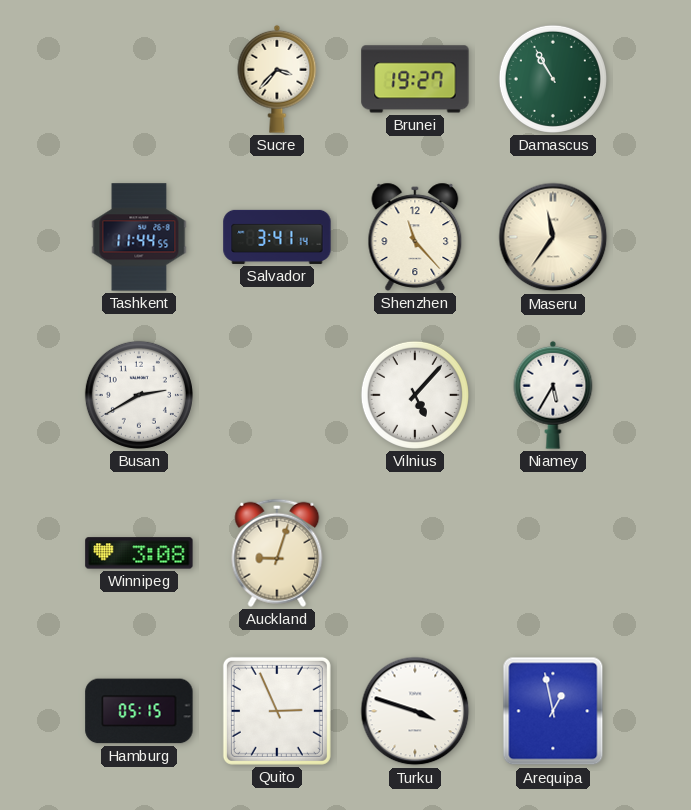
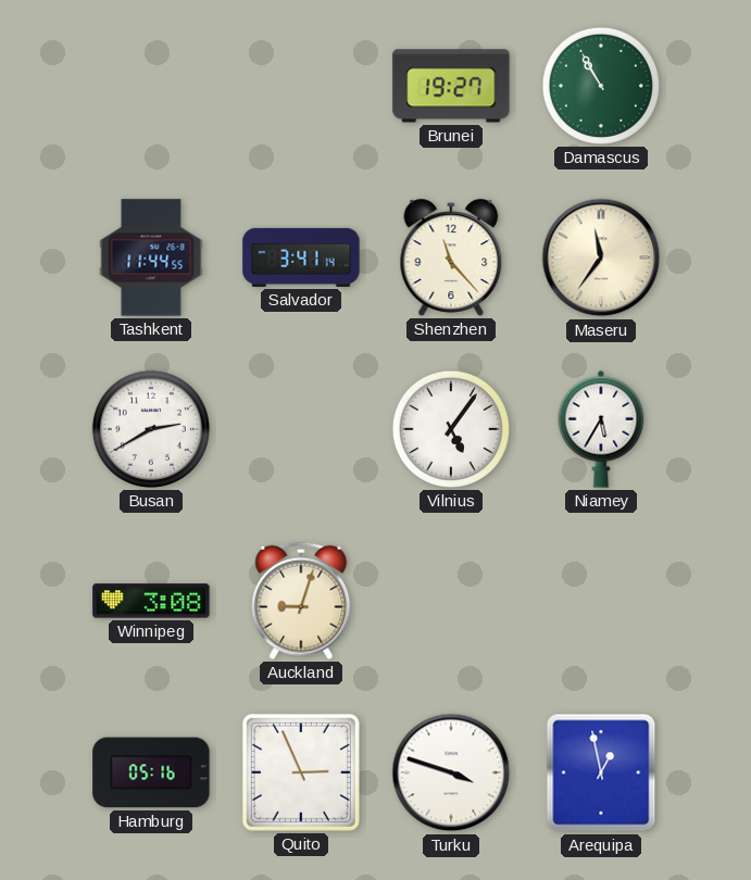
Sucre: 3:37 -> none
Vilnius: 5:07 -> 5:06
Hamburg: 05:15 -> 05:16
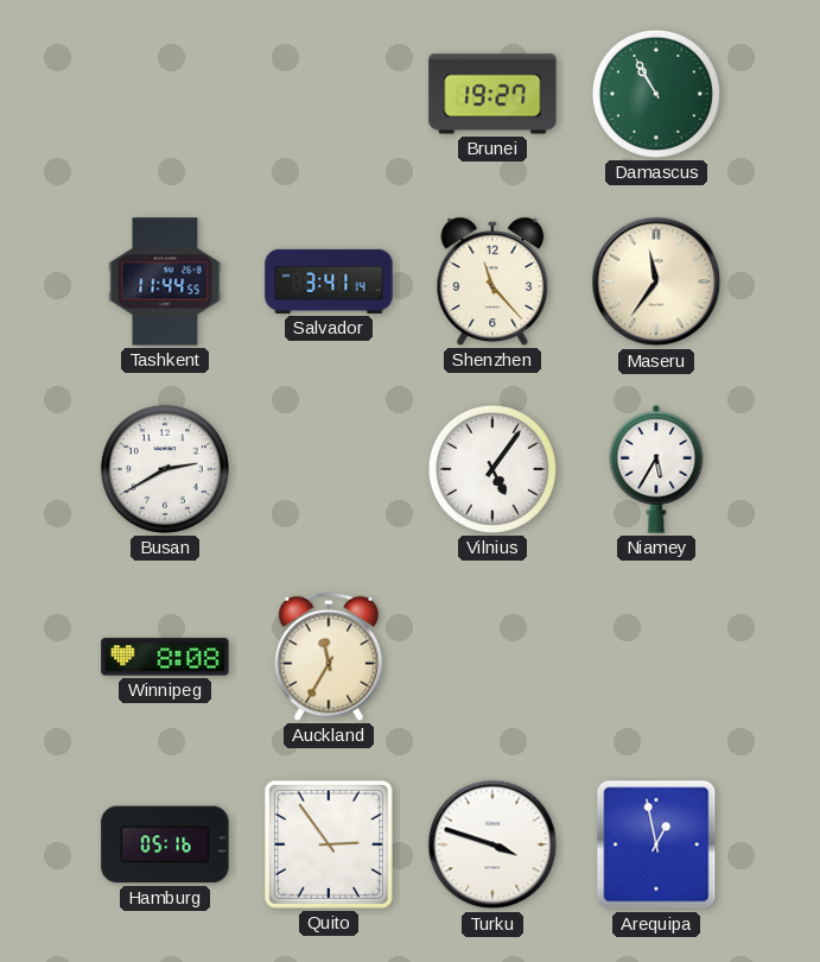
Winnipeg: 3:08 -> 8:08
Auckland: 9:03 -> 11:35
Quito: 2:56 -> 2:54
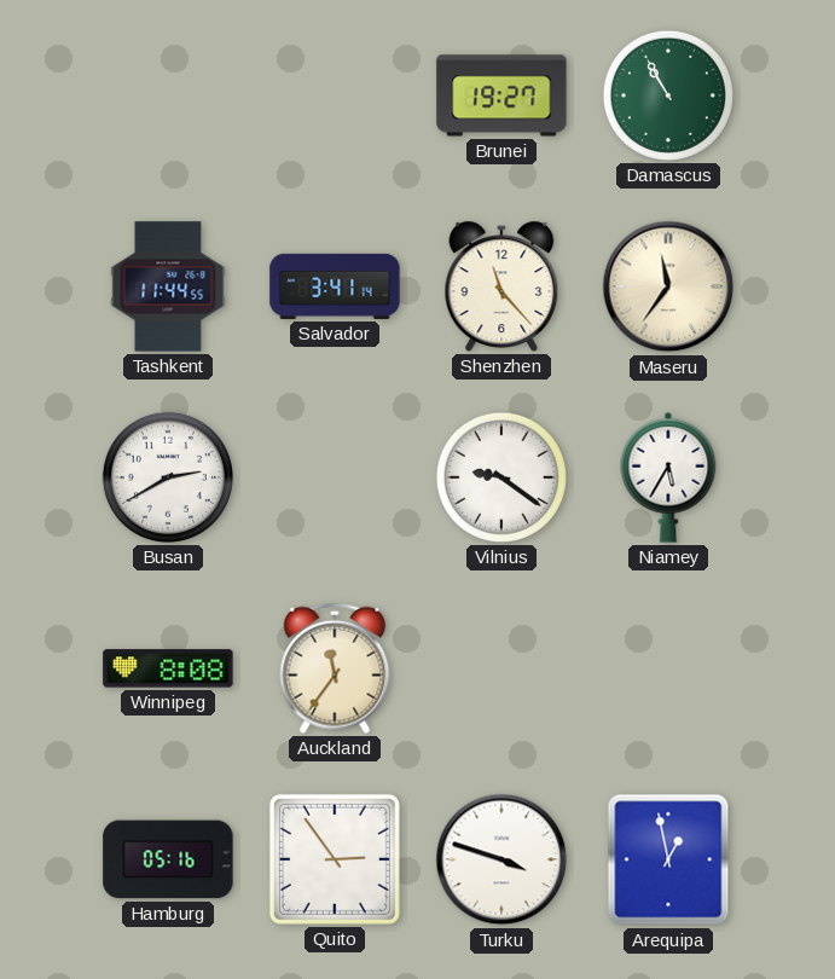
Vilnius: 5:06 -> 9:21
Auckland: 11:35 -> 11:36
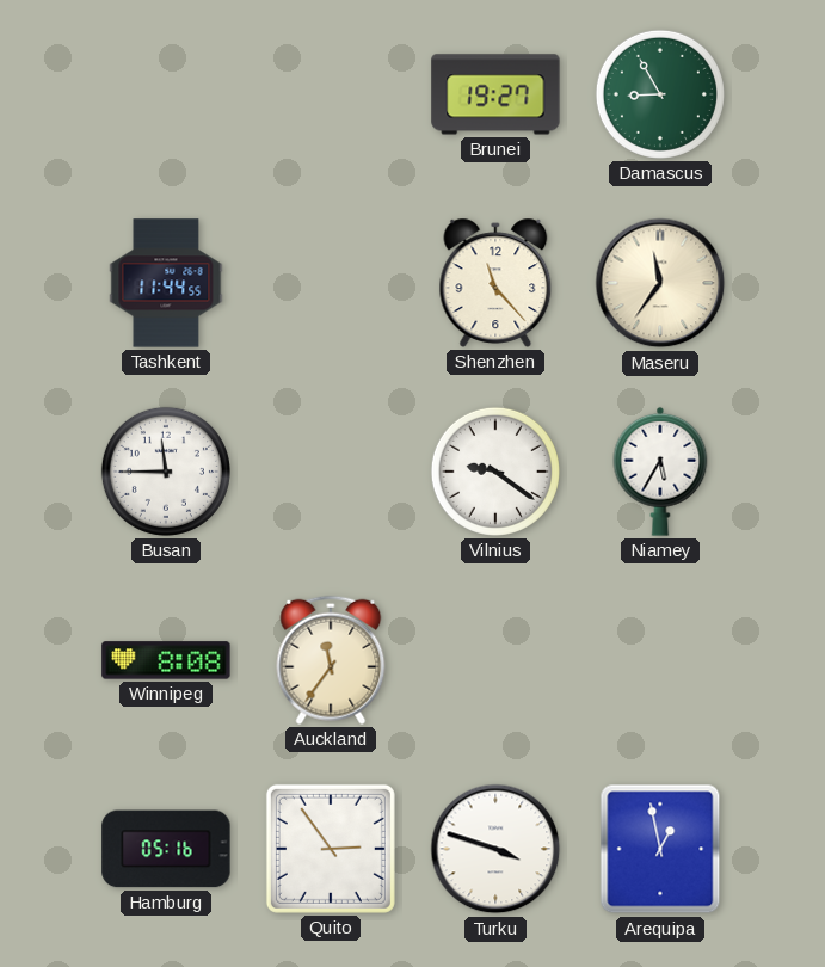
Damascus: 10:55 -> 8:55
Salvador: 3:41 -> none
Busan: 2:40 -> 11:45
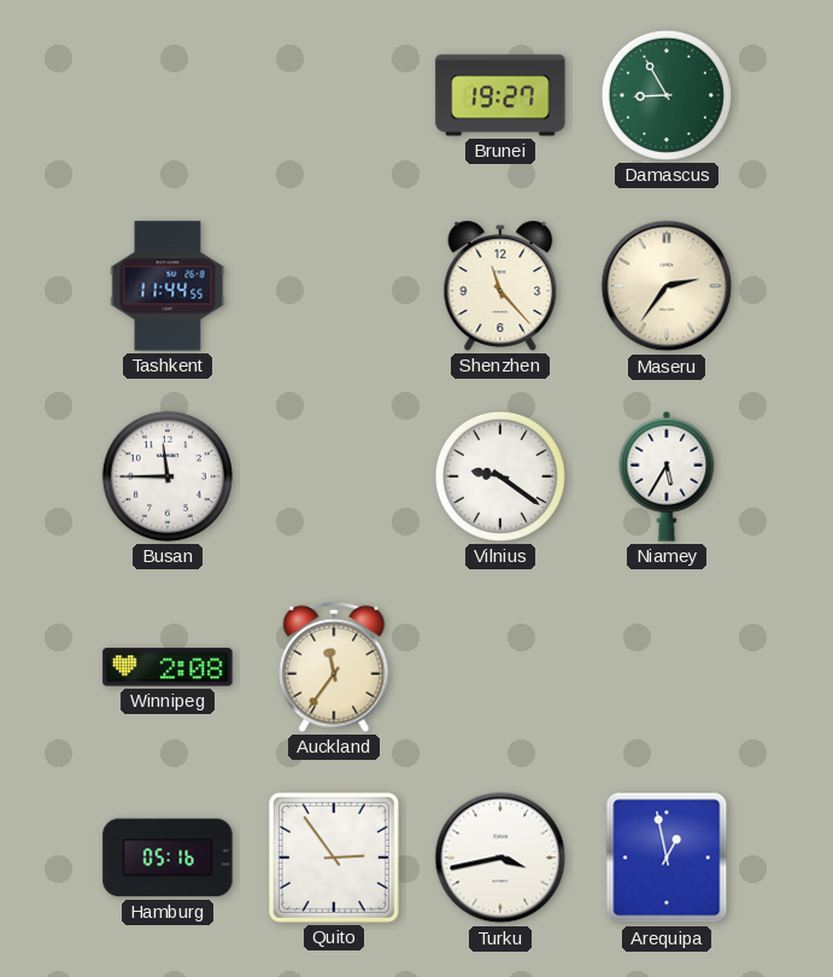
Maseru: 11:36 -> 2:36
Winnipeg: 8:08 -> 2:08
Turku: 3:48 -> 3:43
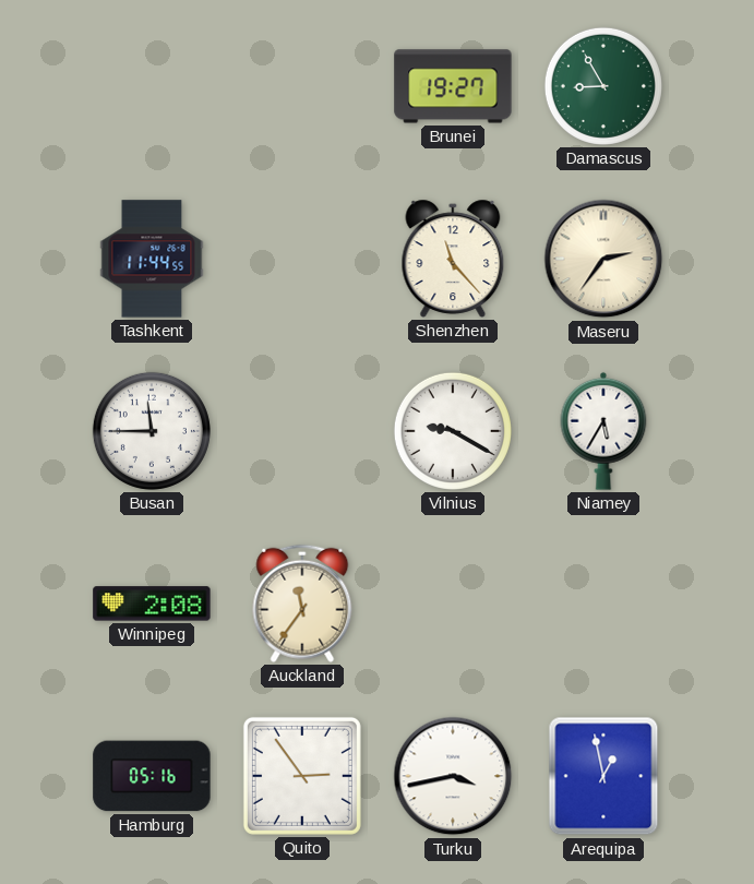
Vilnius: 9:21 -> 9:20
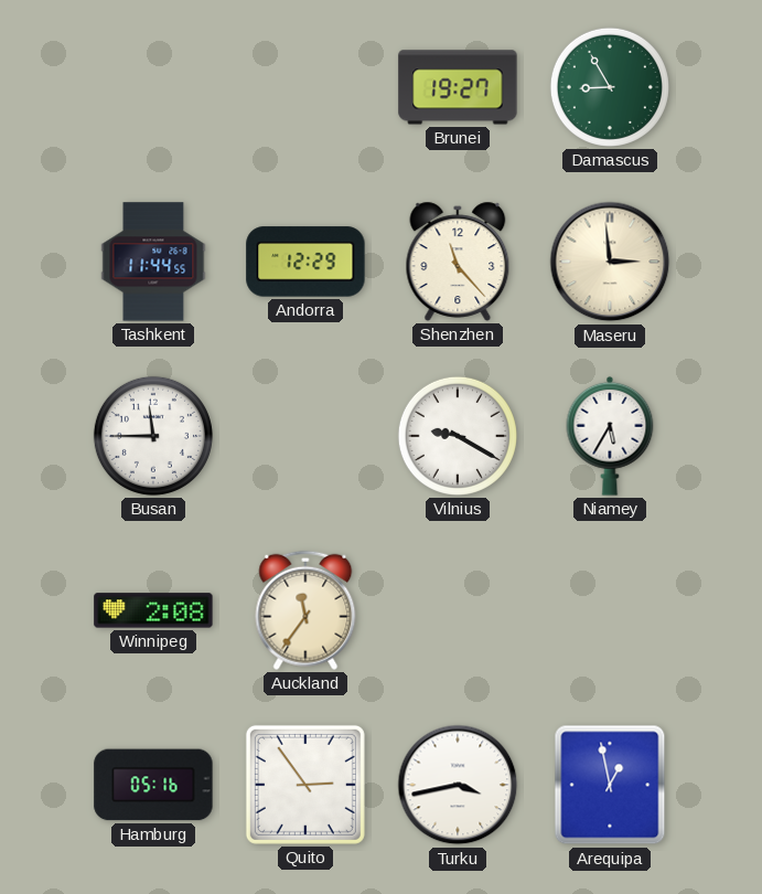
Andorra: none -> 12:29
Maseru: 2:36 -> 2:59
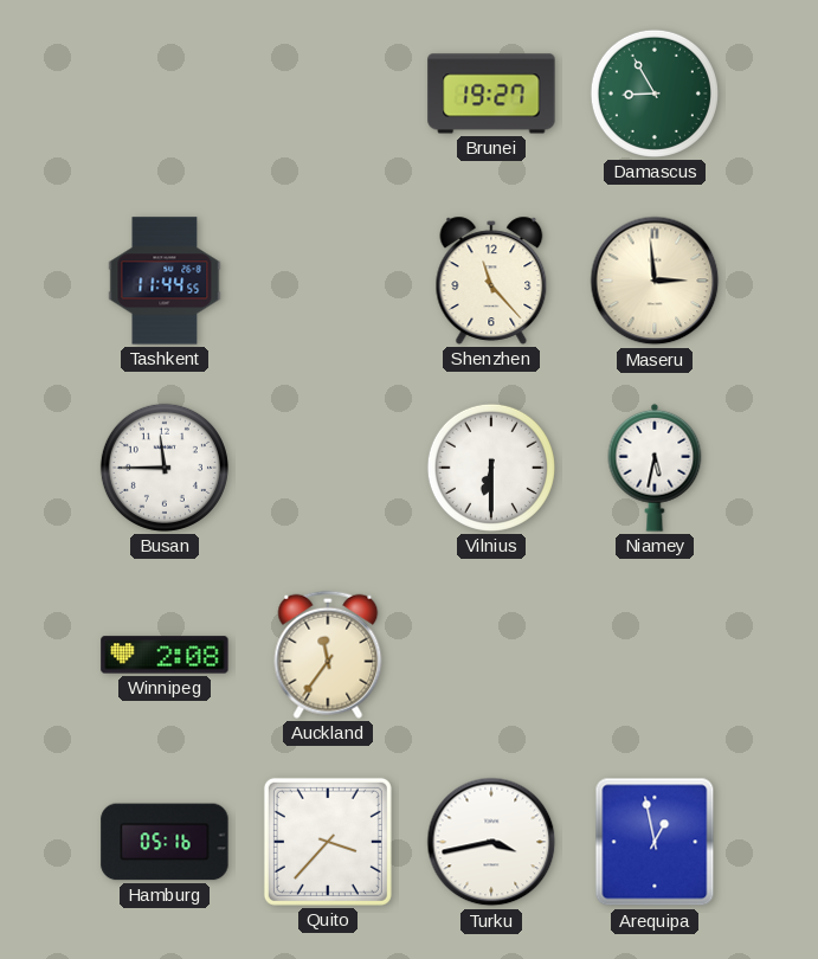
Andorra: 12:29 -> none
Vilnius: 9:20 -> 6:30
Niamey: 5:35 -> 5:32
Quito: 2:54 -> 3:37
